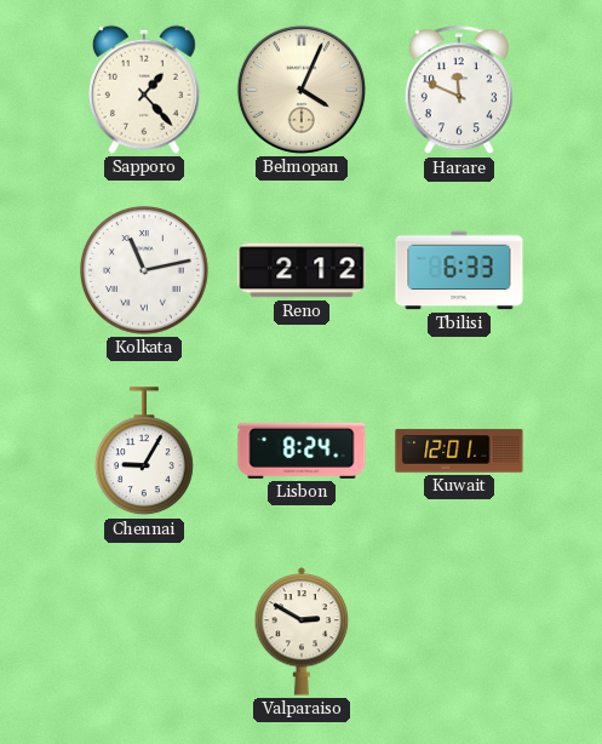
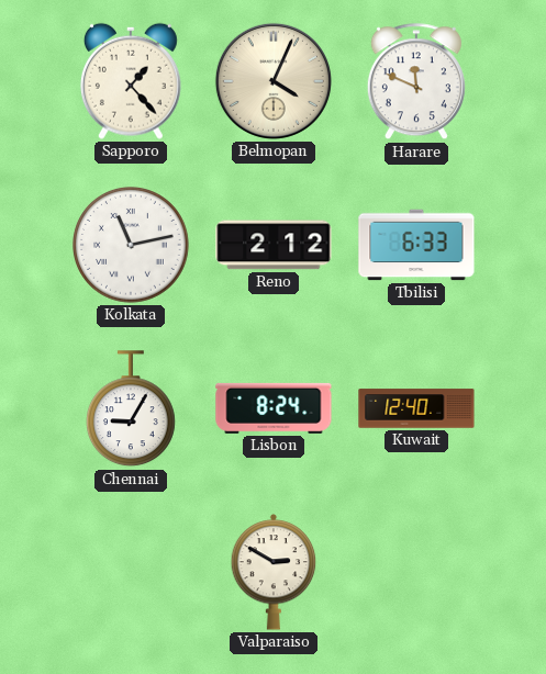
Kuwait: 12:01 -> 12:40
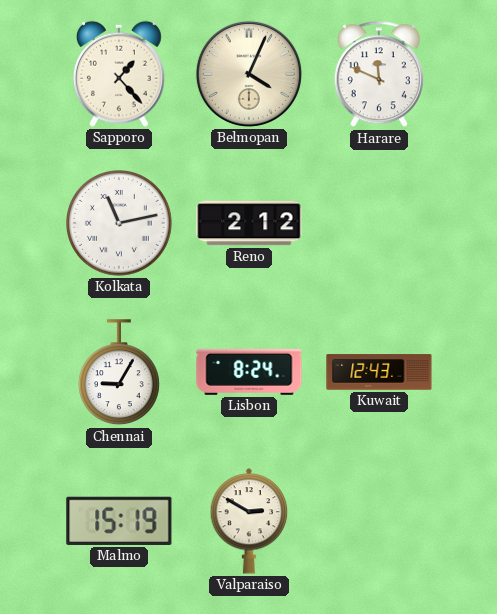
Tbilisi: 6:33 -> none
Kuwait: 12:40 -> 12:43
Malmo: none -> 15:19
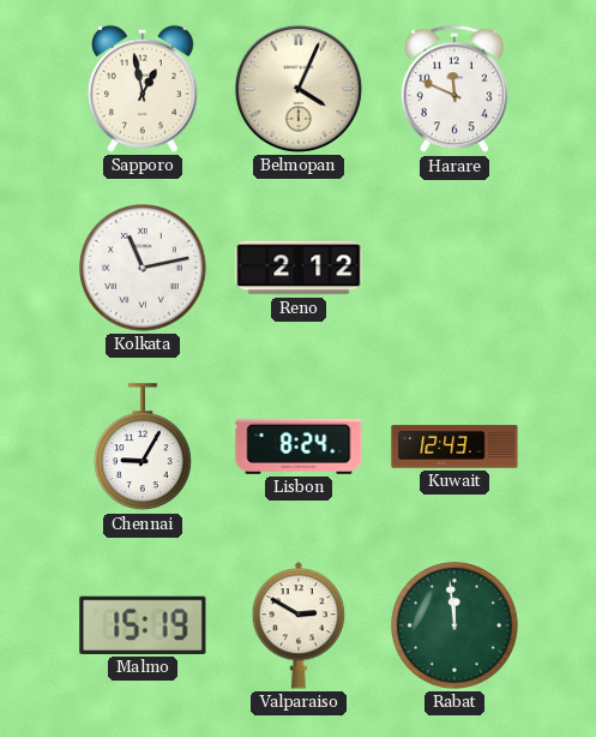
Sapporo: 1:23 -> 12:58
Rabat: none -> 11:59
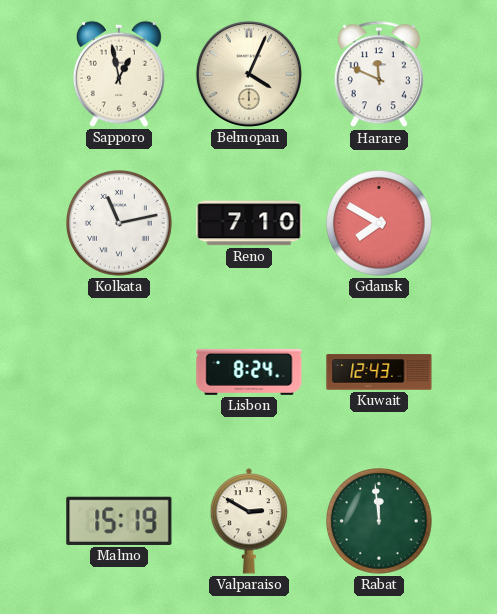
Reno: 2:12 -> 7:10
Gdansk: none -> 7:50
Chennai: 9:05 -> none
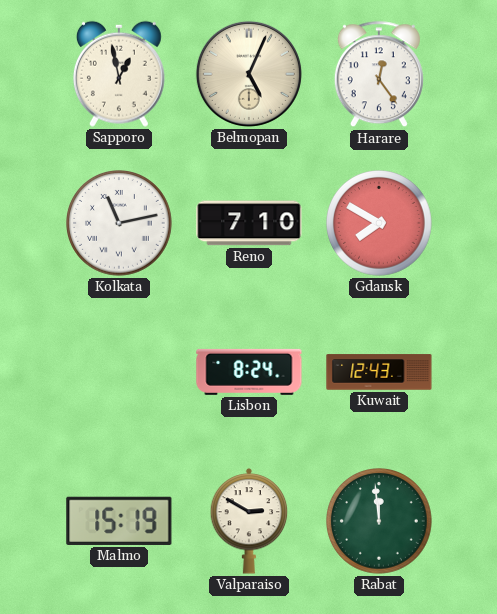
Belmopan: 4:04 -> 5:04
Harare: 11:49 -> 12:24
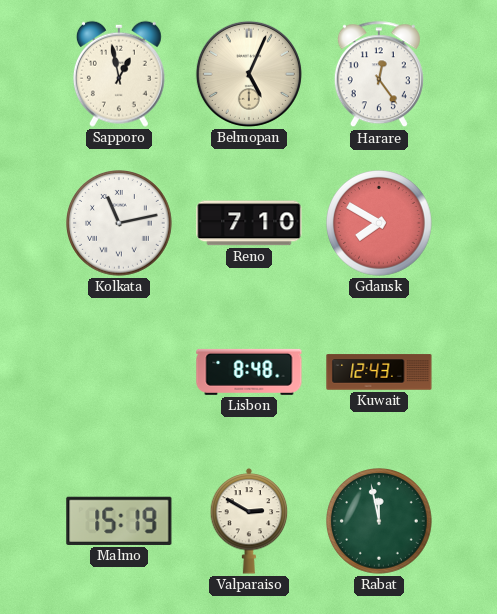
Lisbon: 8:24 -> 8:48
Rabat: 11:59 -> 11:58
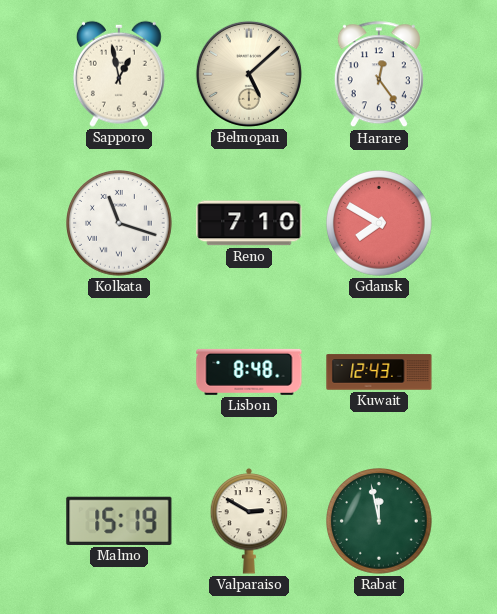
Belmopan: 5:04 -> 5:08
Kolkata: 11:13 -> 11:18
